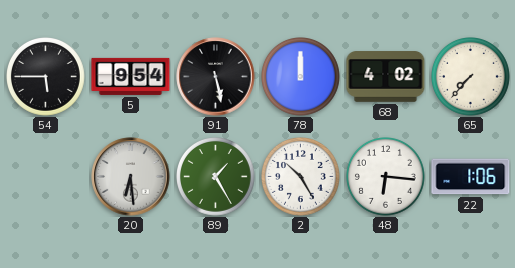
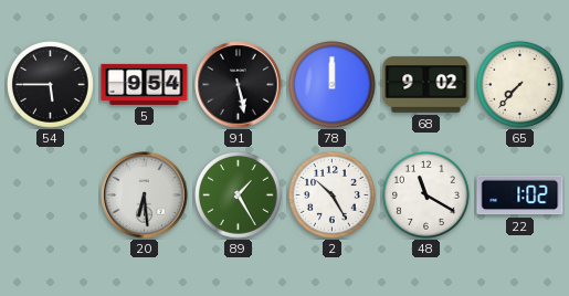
68: 4:02 -> 9:02
48: 6:16 -> 11:20
22: 1:06 -> 1:02
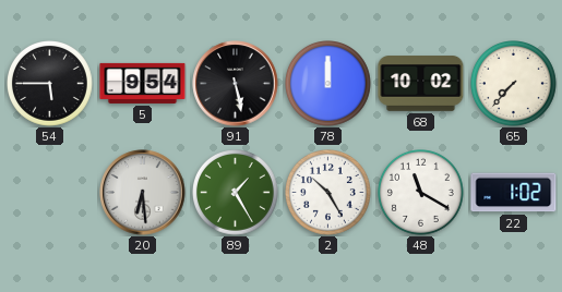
68: 9:02 -> 10:02
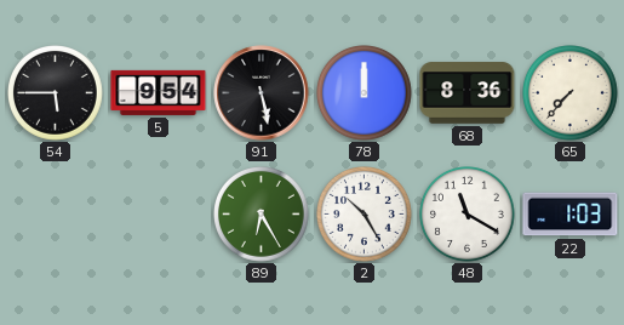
68: 10:02 -> 8:36
20: 6:29 -> none
89: 1:25 -> 6:25
22: 1:02 -> 1:03
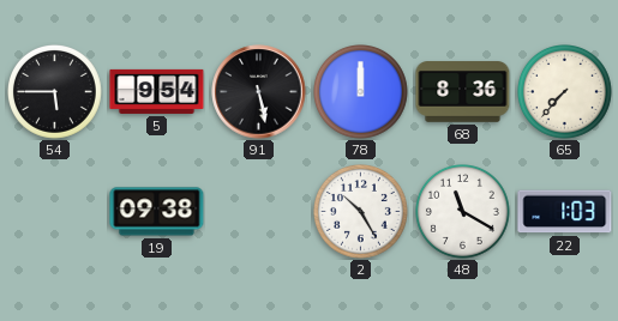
19: none -> 09:38
89: 6:25 -> none
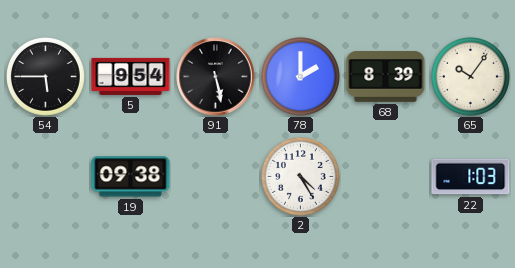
78: 12:00 -> 2:00
68: 8:36 -> 8:39
65: 7:37 -> 10:06
2: 10:25 -> 4:25
48: 11:20 -> none
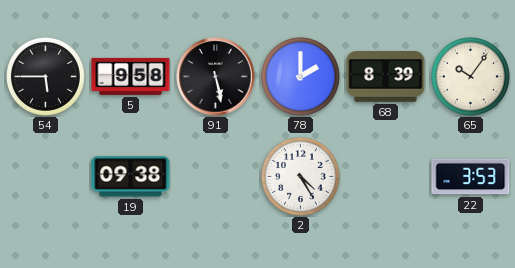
5: 9:54 -> 9:58
22: 1:03 -> 3:53
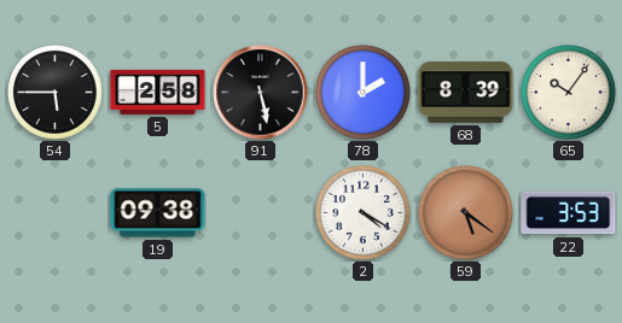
5: 9:58 -> 2:58
2: 4:25 -> 4:20
59: none -> 5:21
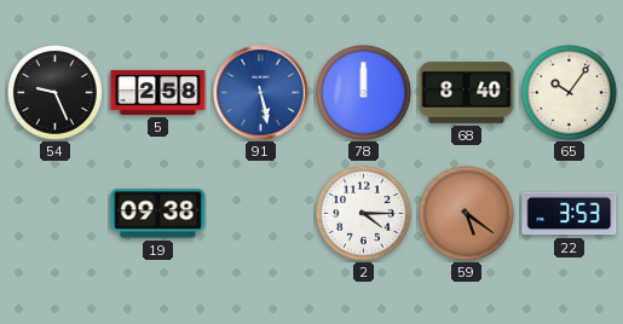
54: 5:45 -> 9:26
91 dial: black -> blue
78: 2:00 -> 12:00
68: 8:39 -> 8:40
2: 4:20 -> 4:15
